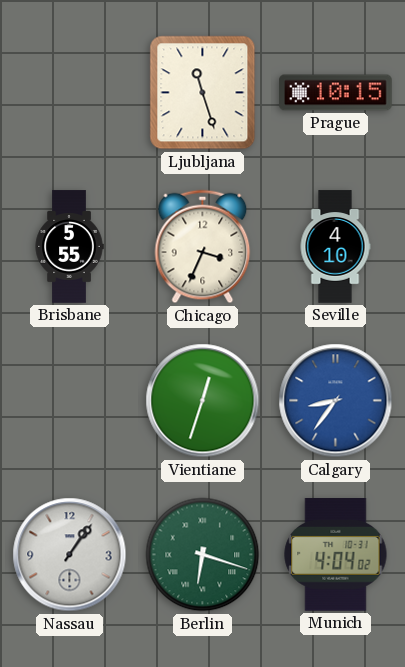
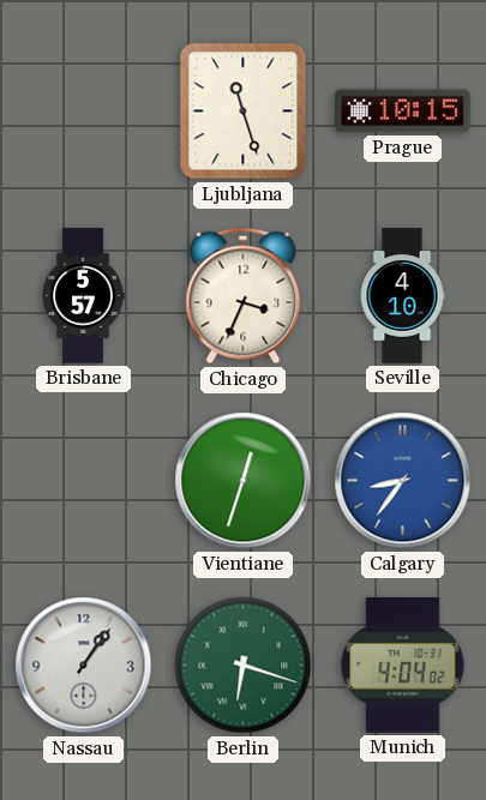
Brisbane: 5:55 -> 5:57
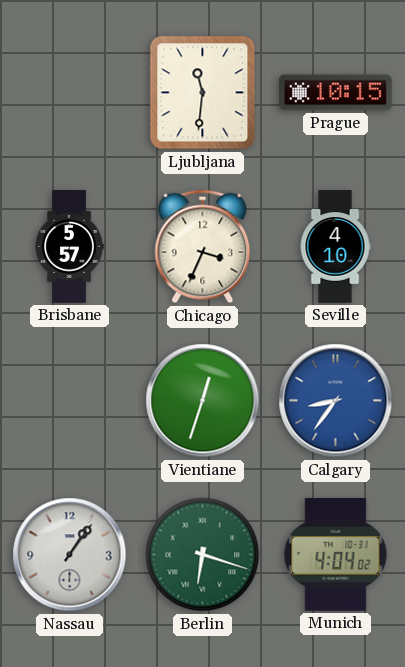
Ljubljana: 11:27 -> 11:31
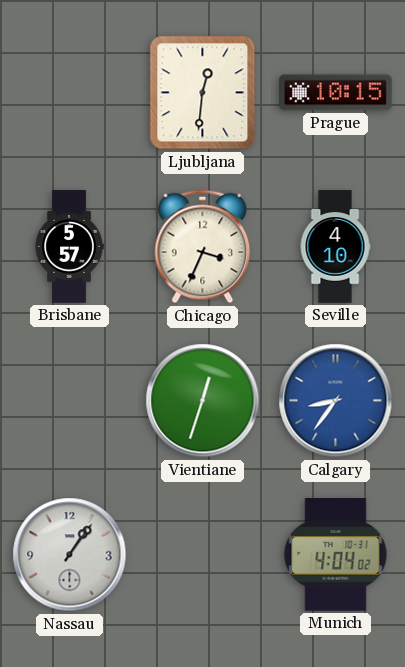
Ljubljana: 11:31 -> 12:31
Berlin: 6:18 -> none
